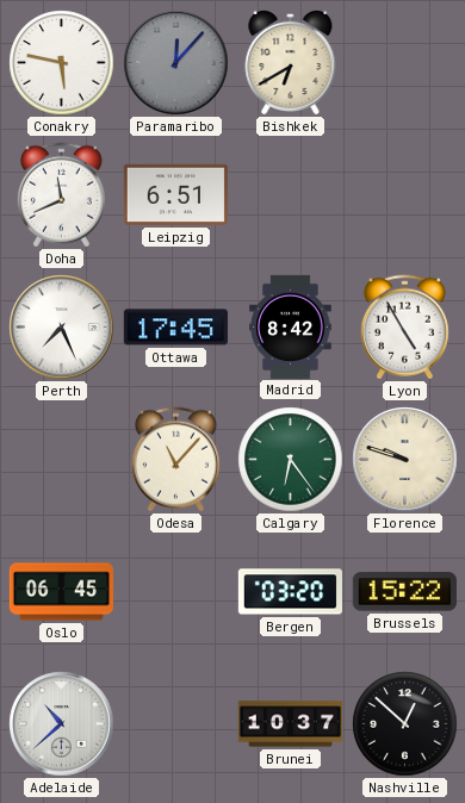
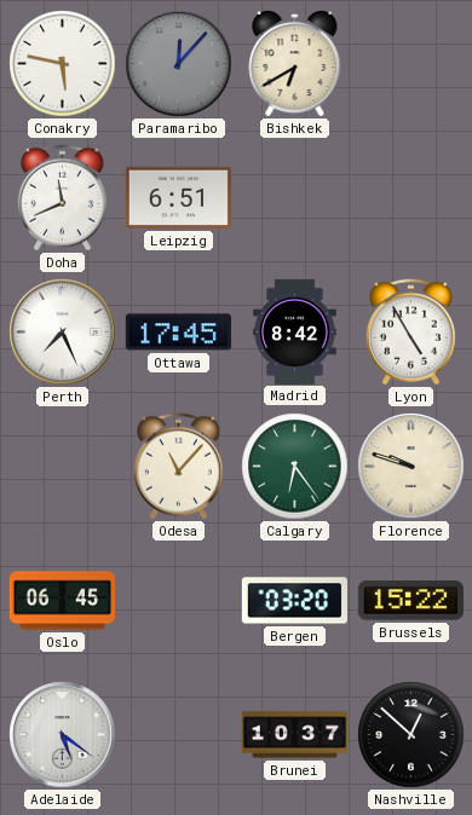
Adelaide: 10:38 -> 5:21
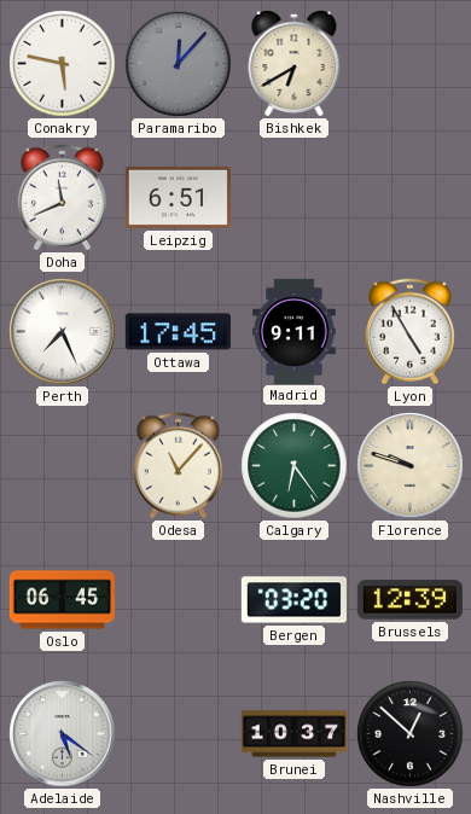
Madrid: 8:42 -> 9:11
Brussels: 15:22 -> 12:39
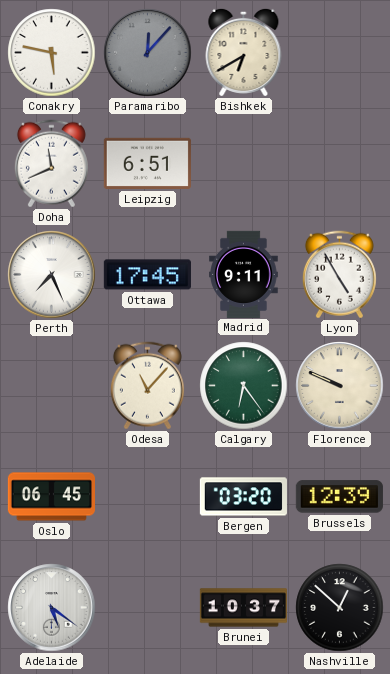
Florence: 9:48 -> 9:49
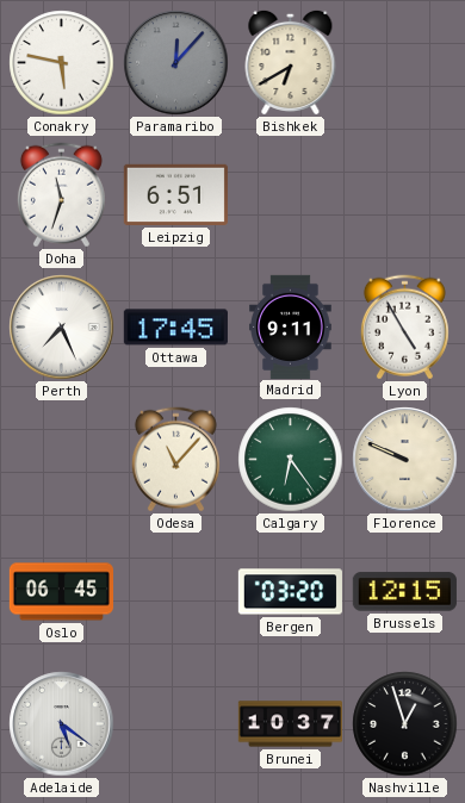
Doha: 11:41 -> 11:33
Brussels: 12:39 -> 12:15
Nashville: 12:52 -> 12:57
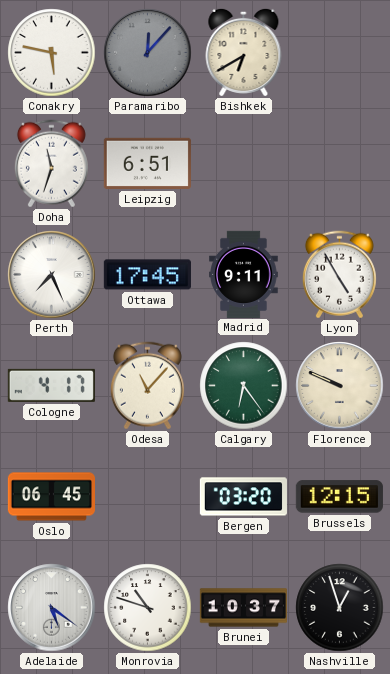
Cologne: none -> 4:17
Monrovia: none -> 10:48
